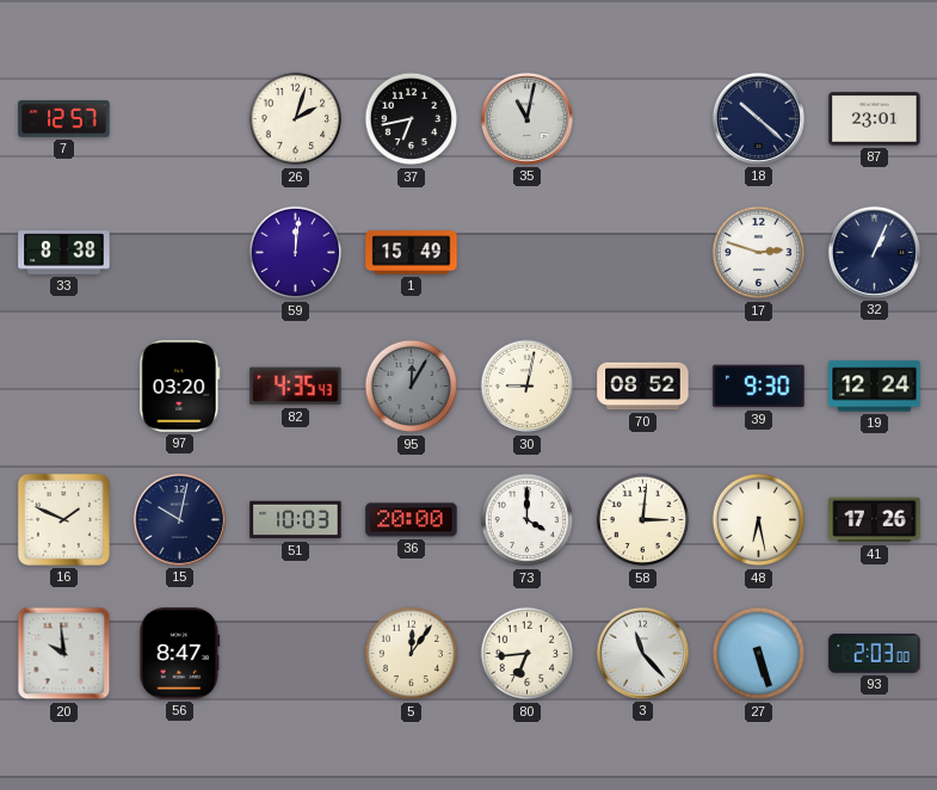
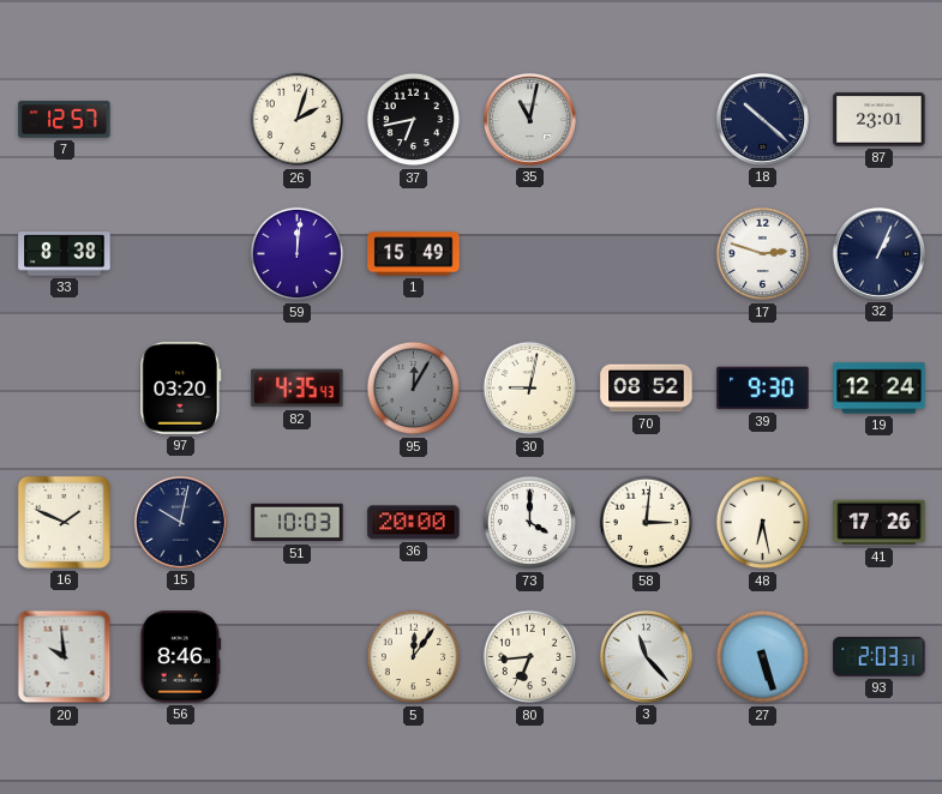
56: 8:47 -> 8:46
93: 2:03:00 -> 2:03:31
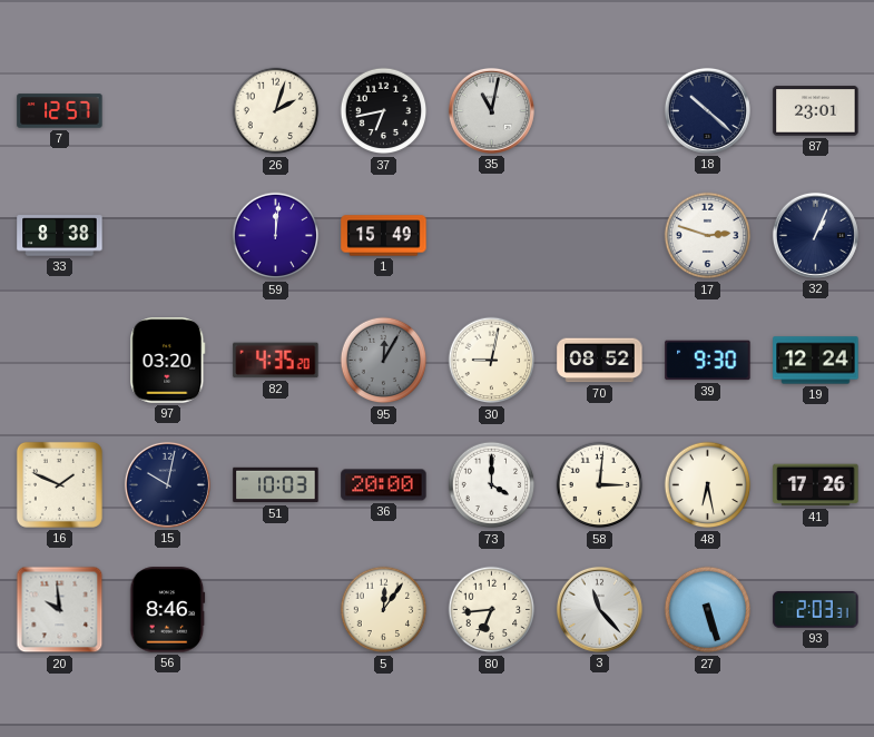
82: 4:35:43 -> 4:35:20
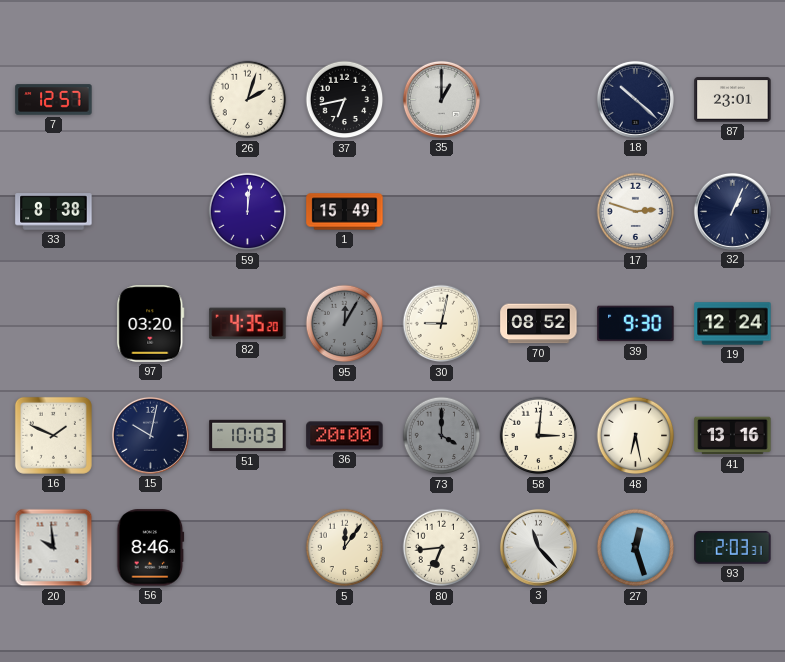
35: 11:02 -> 1:00
73 dial: white -> grey
41: 17:26 -> 13:16
27: 5:27 -> 12:27
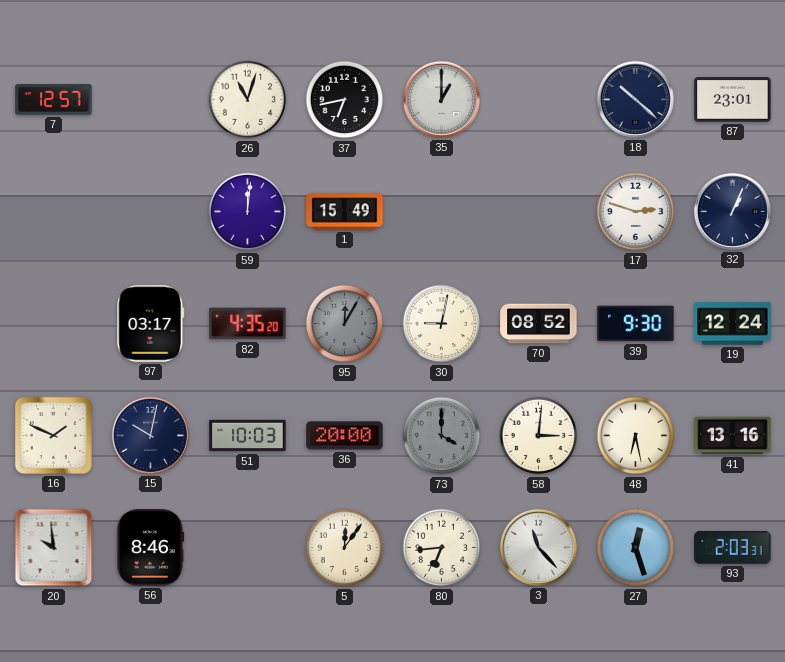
26: 2:03 -> 11:03
33: 8:38 -> none
97: 03:20 -> 03:17
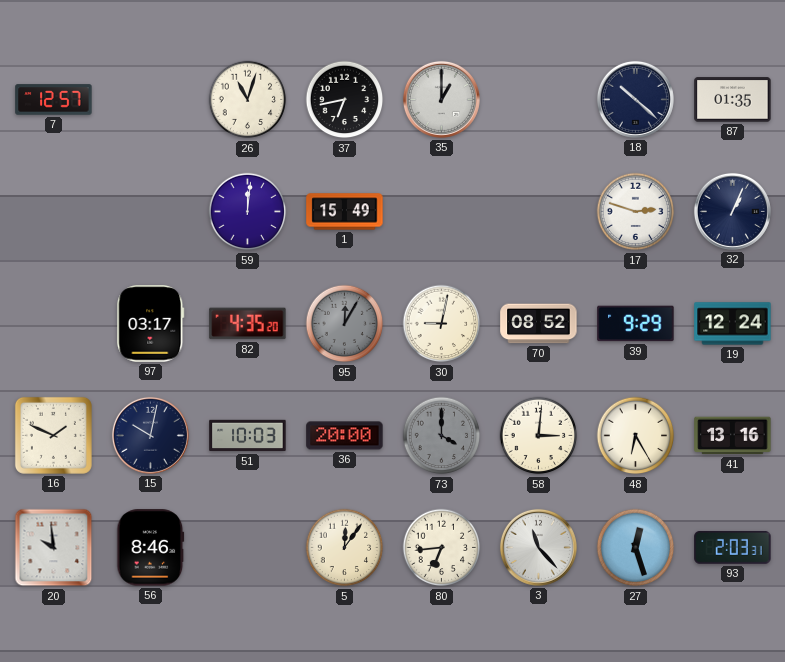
87: 23:01 -> 01:35
39: 9:30 -> 9:29
48: 6:28 -> 6:25
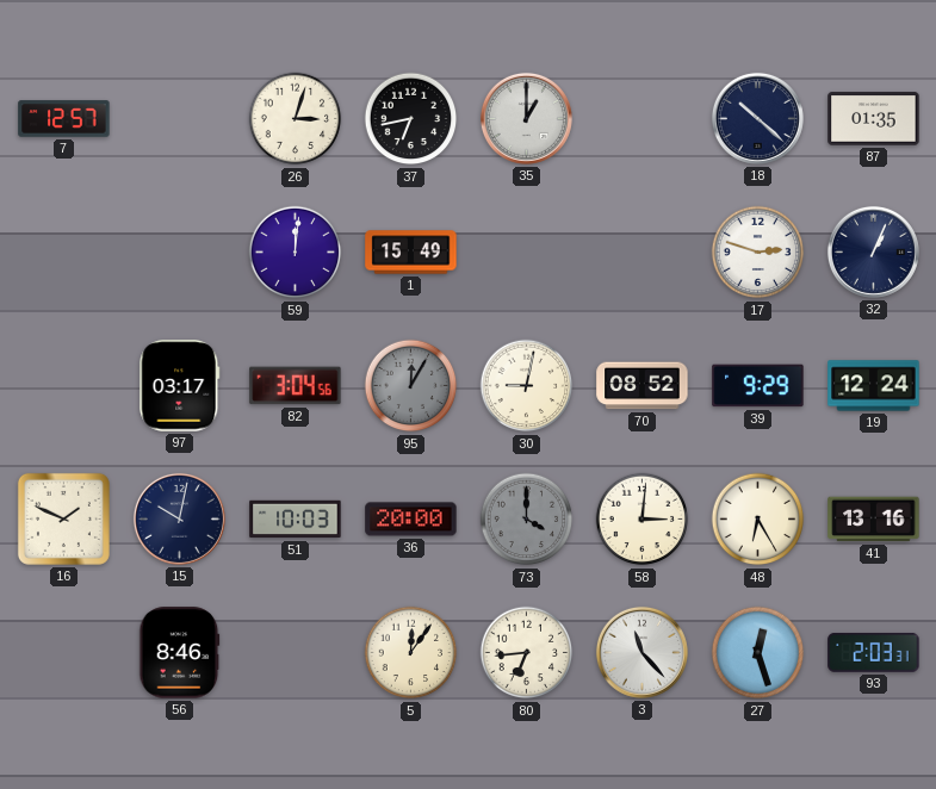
26: 11:03 -> 3:03
82: 4:35 -> 3:04
20: 9:59 -> none
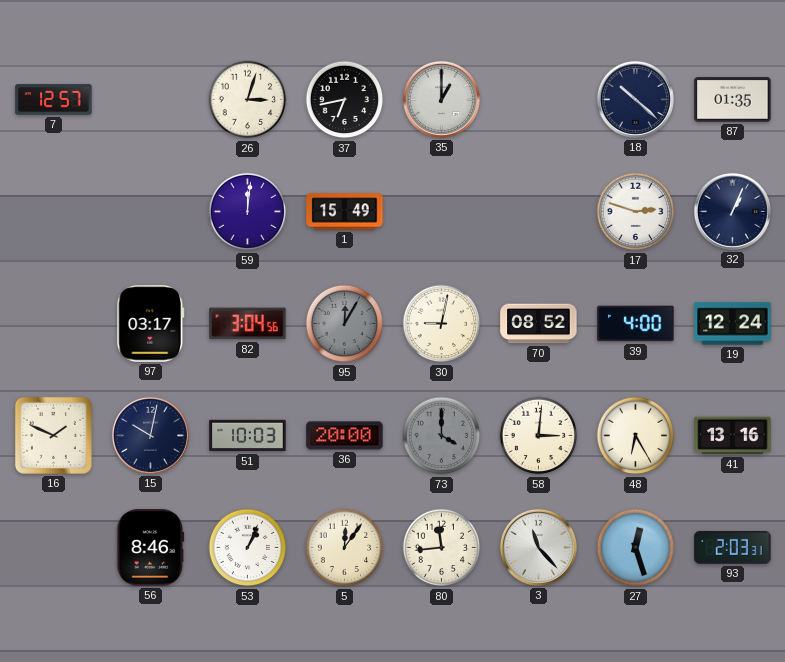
39: 9:29 -> 4:00
53: none -> 1:04
80: 6:44 -> 11:44
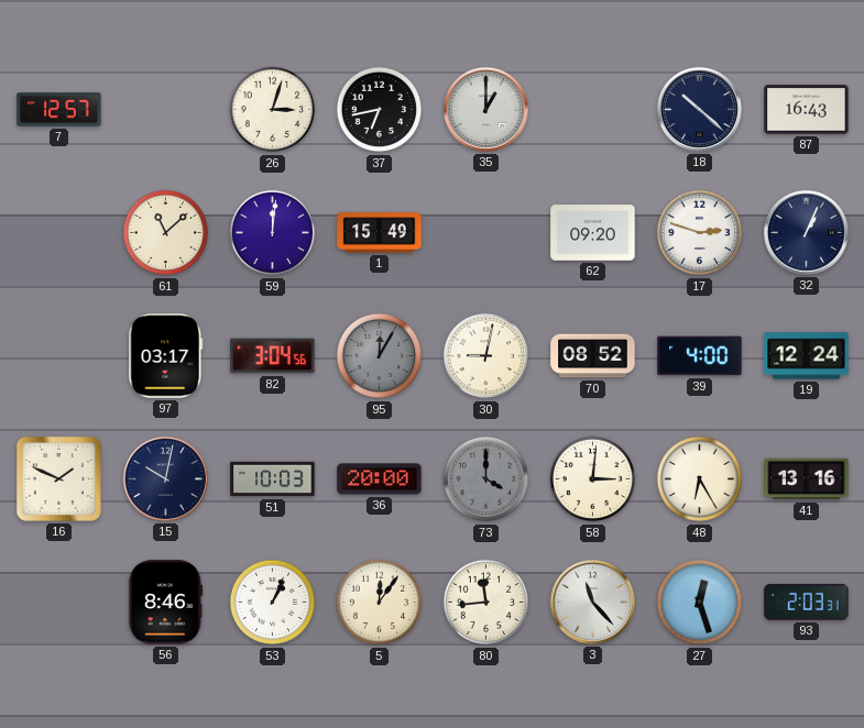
87: 01:35 -> 16:43
61: none -> 11:08
62: none -> 09:20
